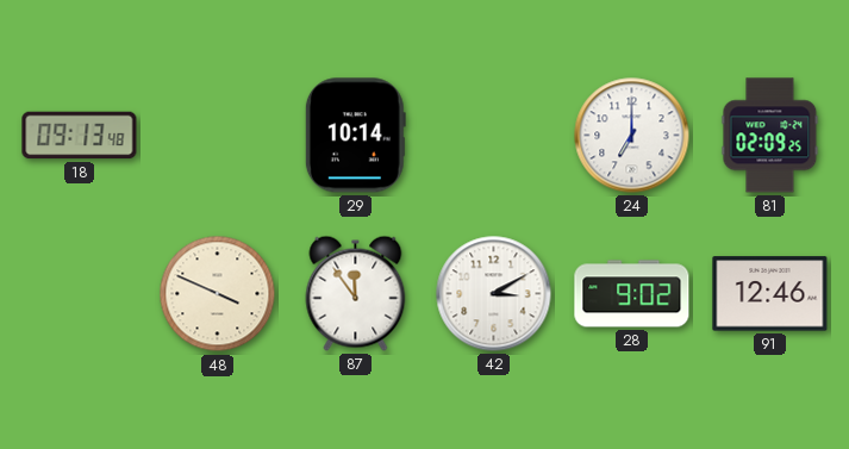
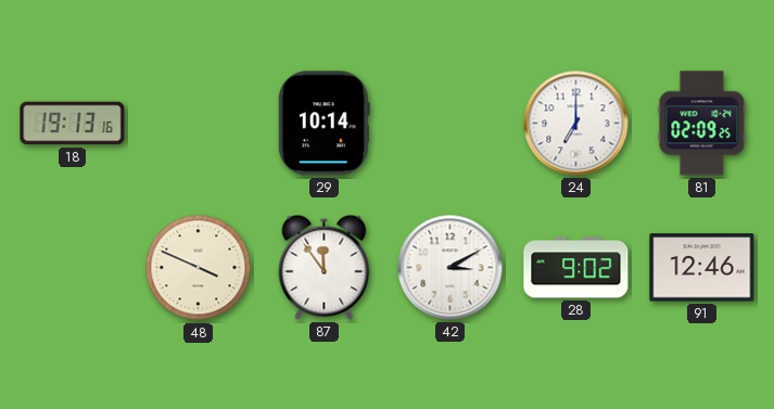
18: 09:13 -> 19:13
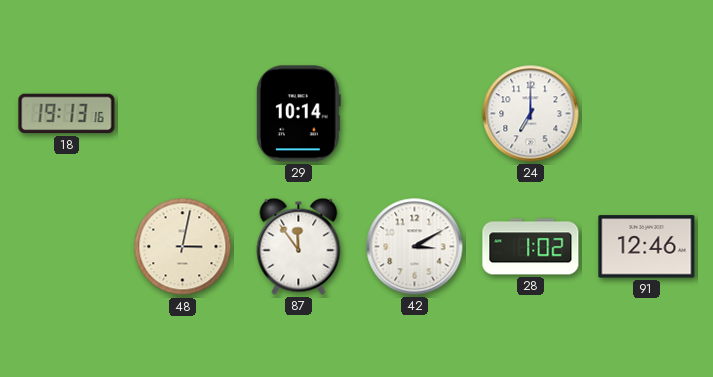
81: 02:09 -> none
48: 3:49 -> 3:02
28: 9:02 -> 1:02
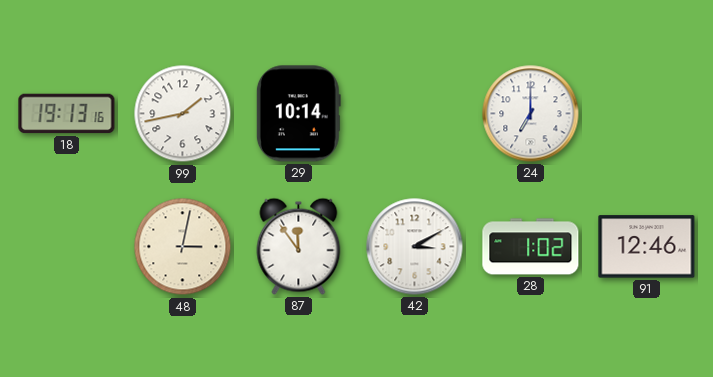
99: none -> 1:43
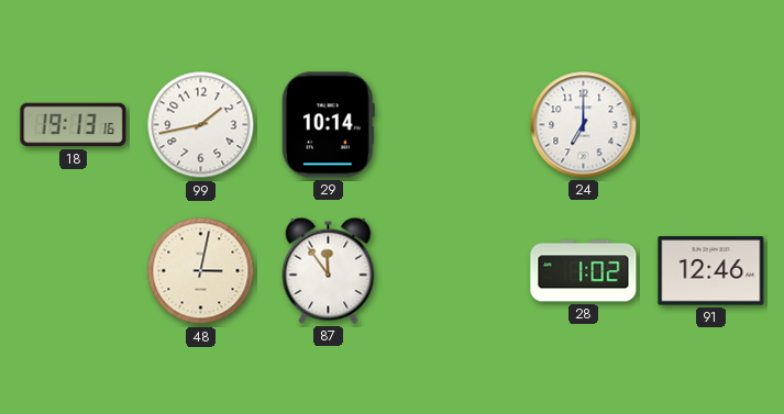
42: 3:10 -> none
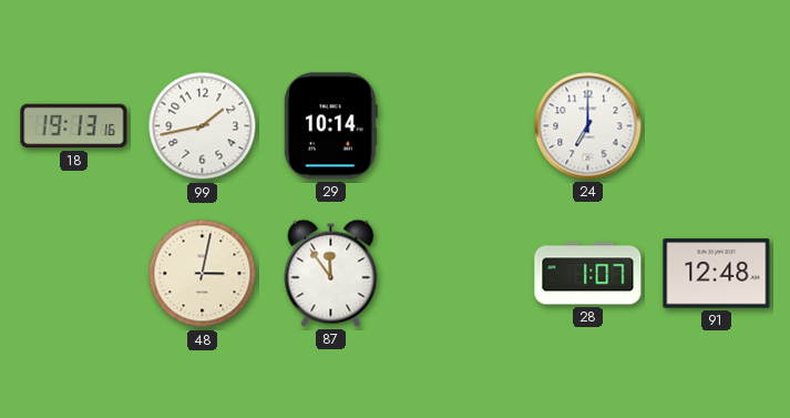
28: 1:02 -> 1:07
91: 12:46 -> 12:48
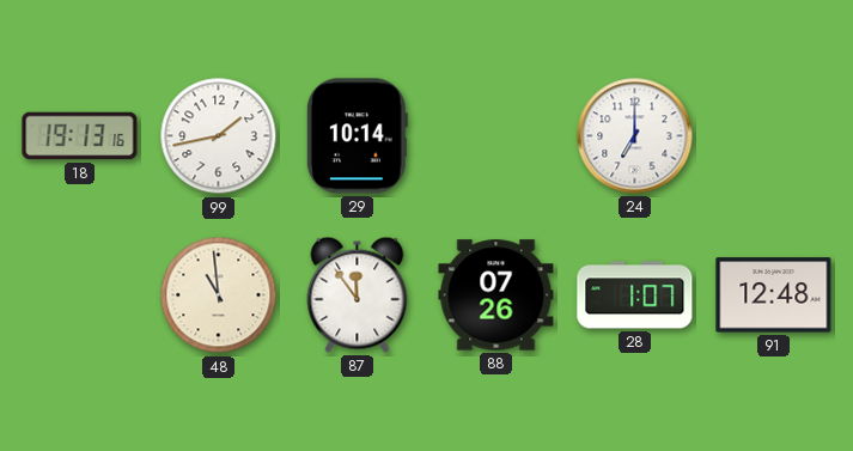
48: 3:02 -> 10:59
88: none -> 07:26
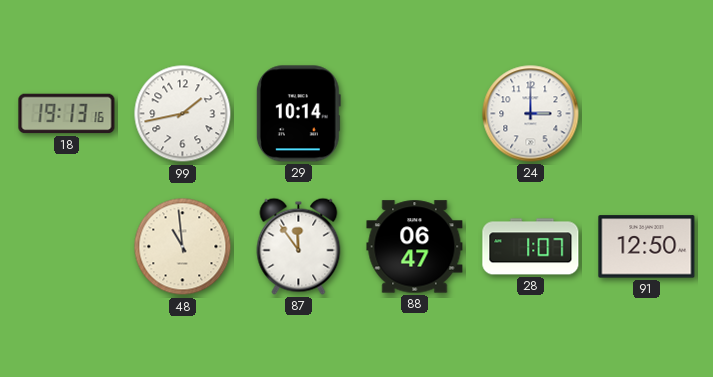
24: 7:00 -> 3:00
88: 07:26 -> 06:47
91: 12:48 -> 12:50
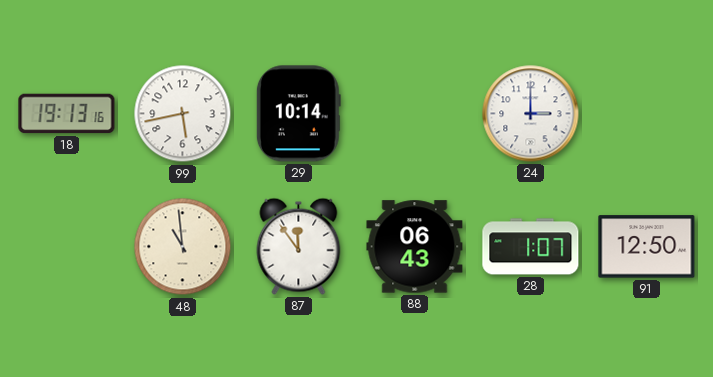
99: 1:43 -> 5:43
88: 06:47 -> 06:43
